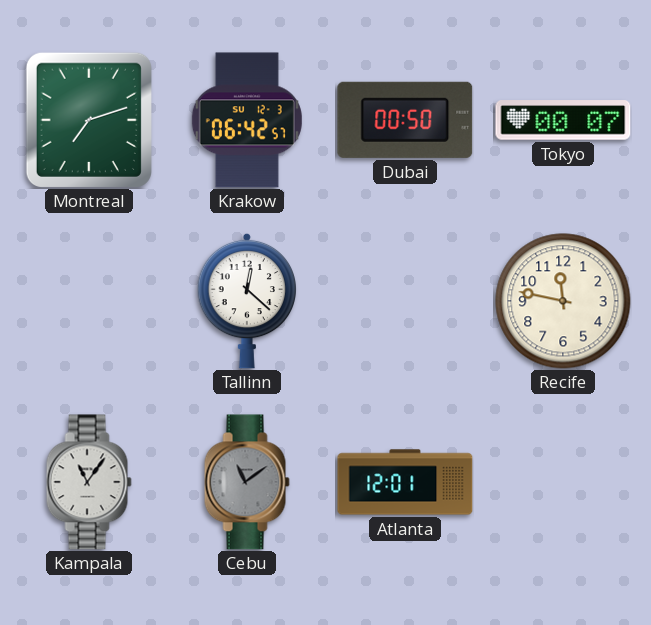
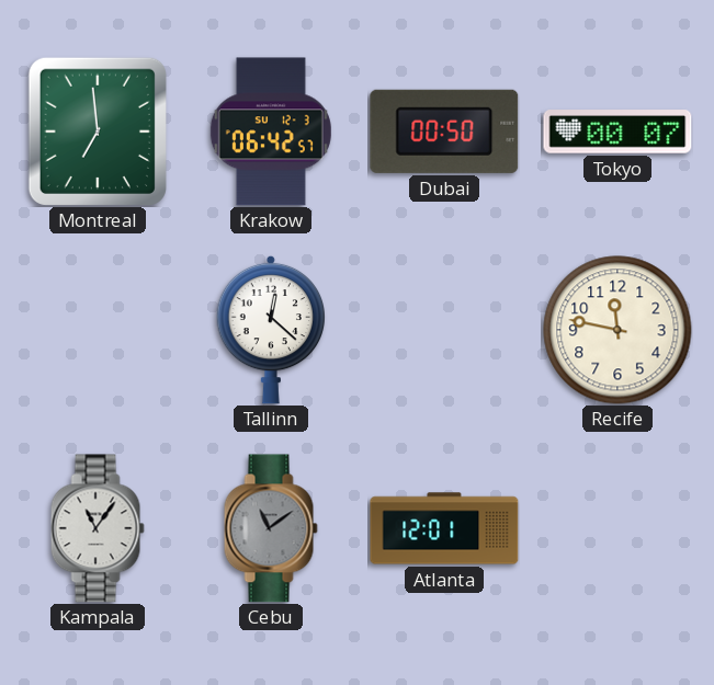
Montreal: 7:12 -> 6:59
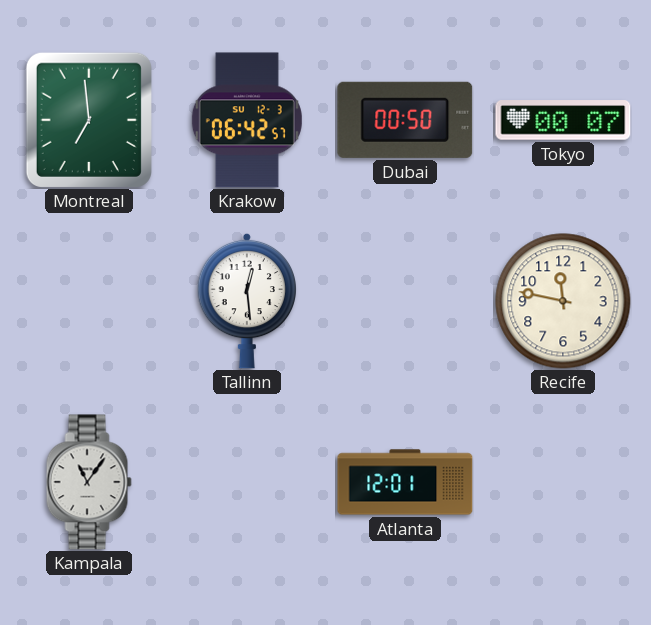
Tallinn: 12:22 -> 12:29
Cebu: 11:09 -> none
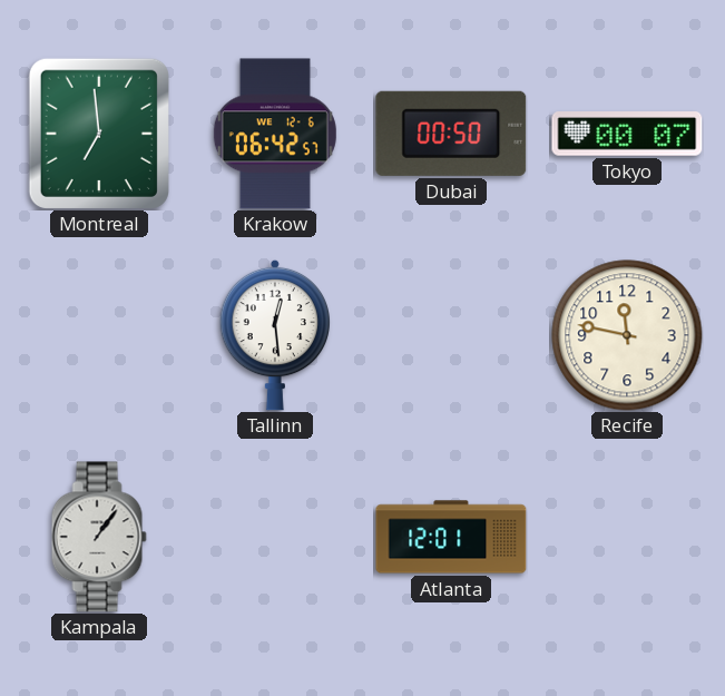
Krakow date: SU 12-3 -> WE 12-6
Kampala: 11:06 -> 1:06
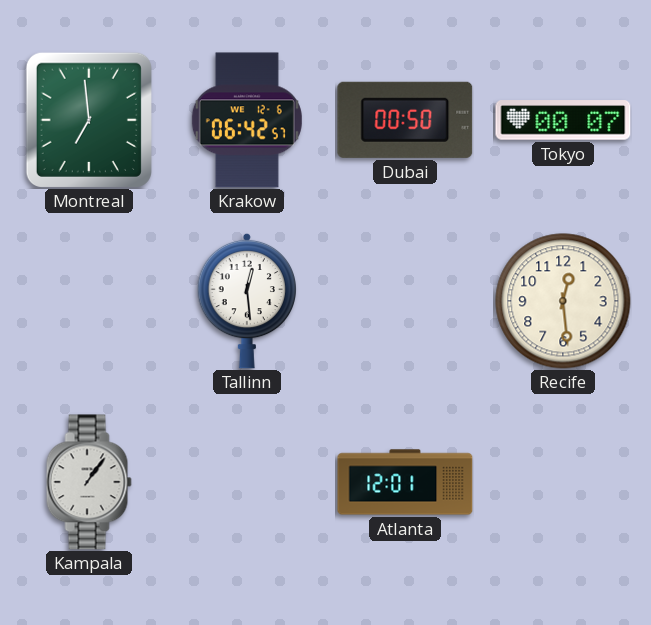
Recife: 11:47 -> 12:29
